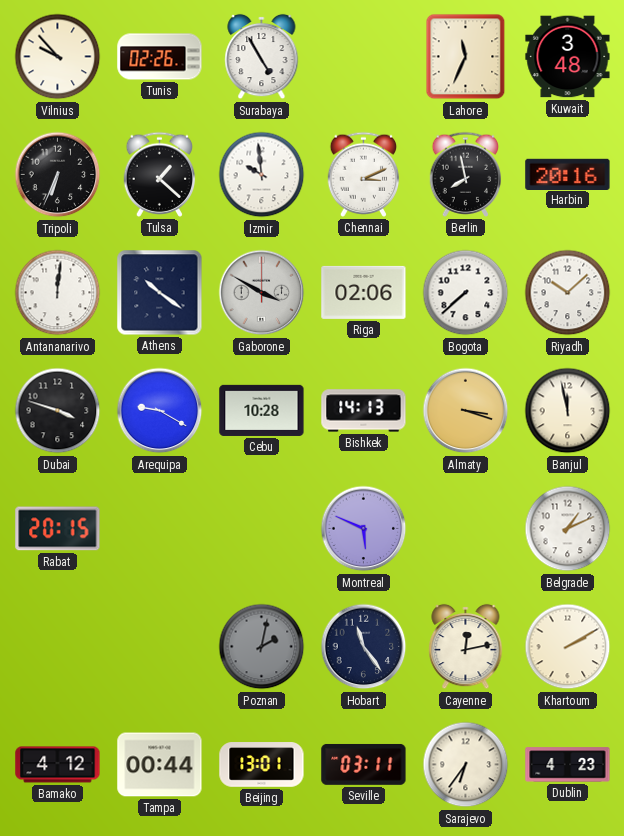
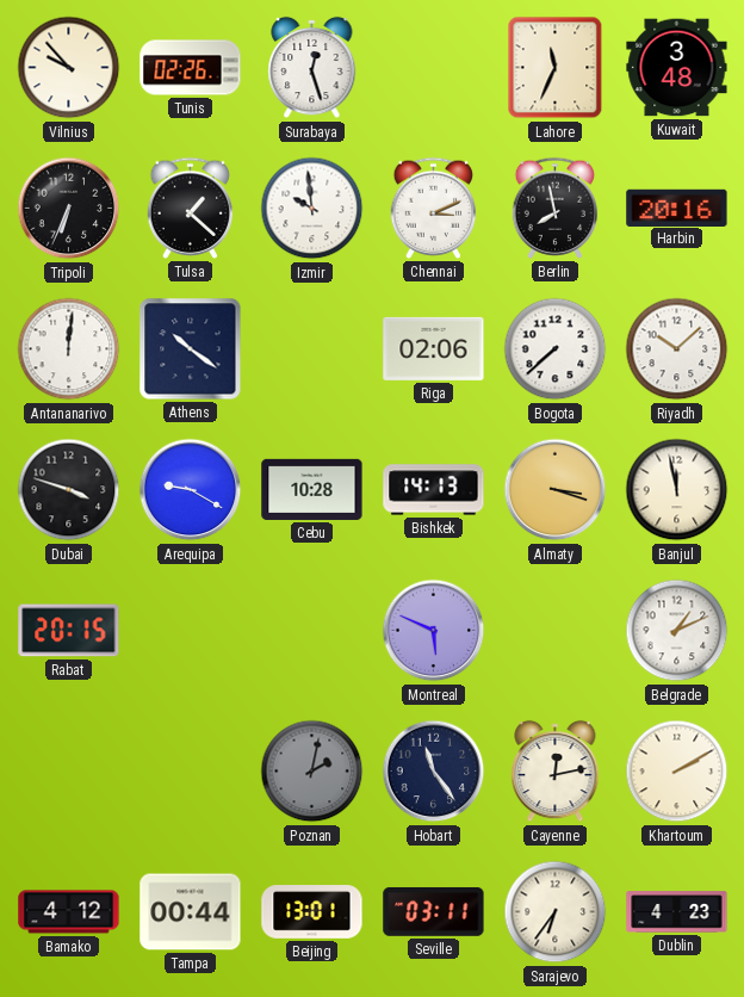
Surabaya: 4:55 -> 12:27
Gaborone: 3:50 -> none
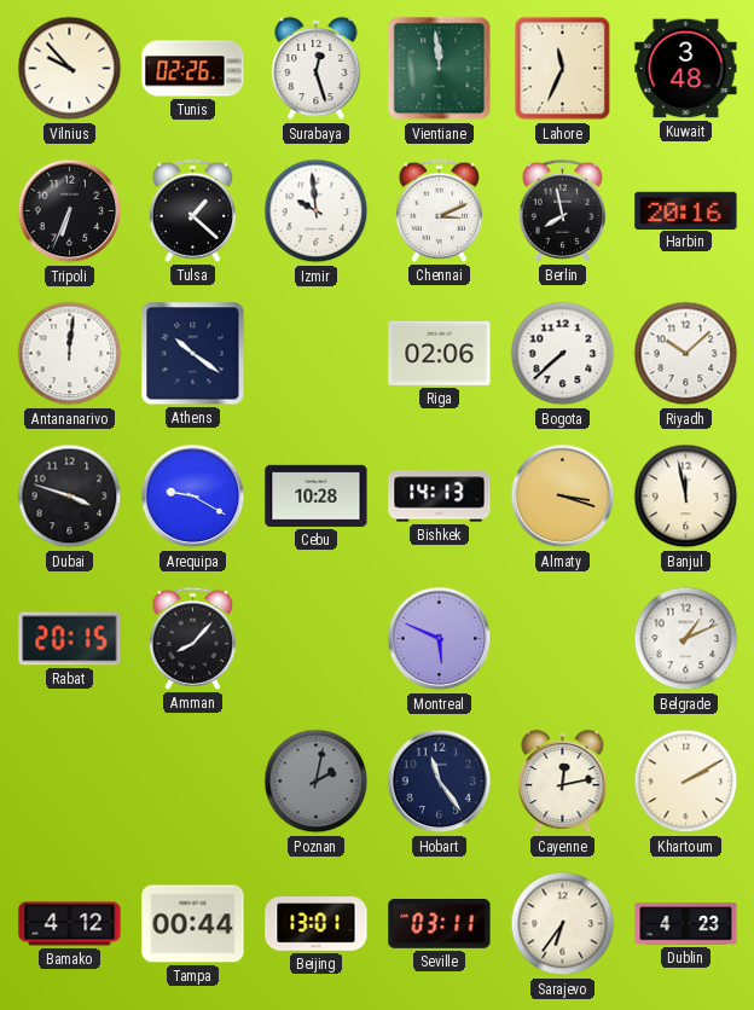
Vientiane: none -> 11:59
Amman: none -> 8:07
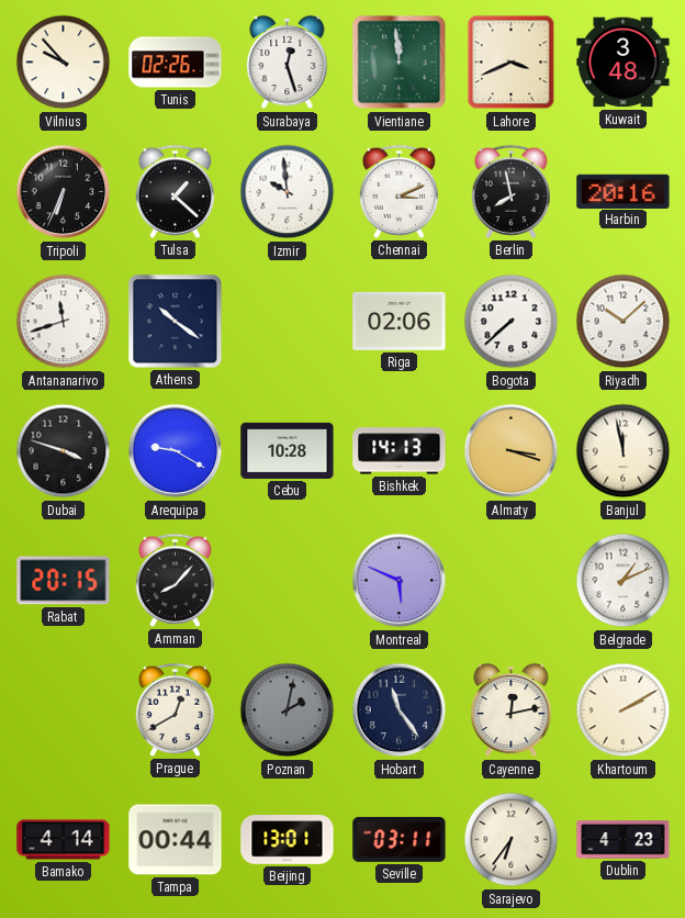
Lahore: 11:34 -> 3:41
Antananarivo: 12:01 -> 11:42
Prague: none -> 12:40
Bamako: 4:12 -> 4:14
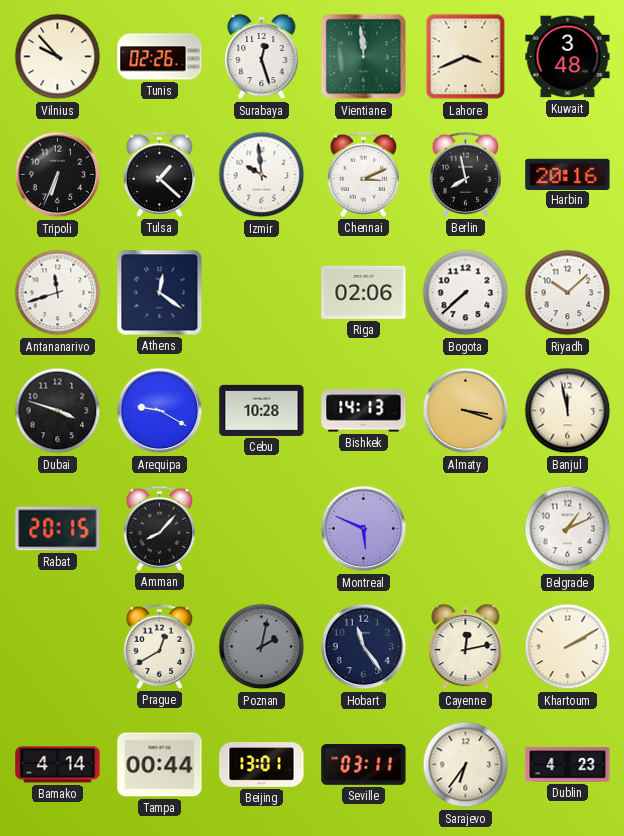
Athens: 10:21 -> 12:21
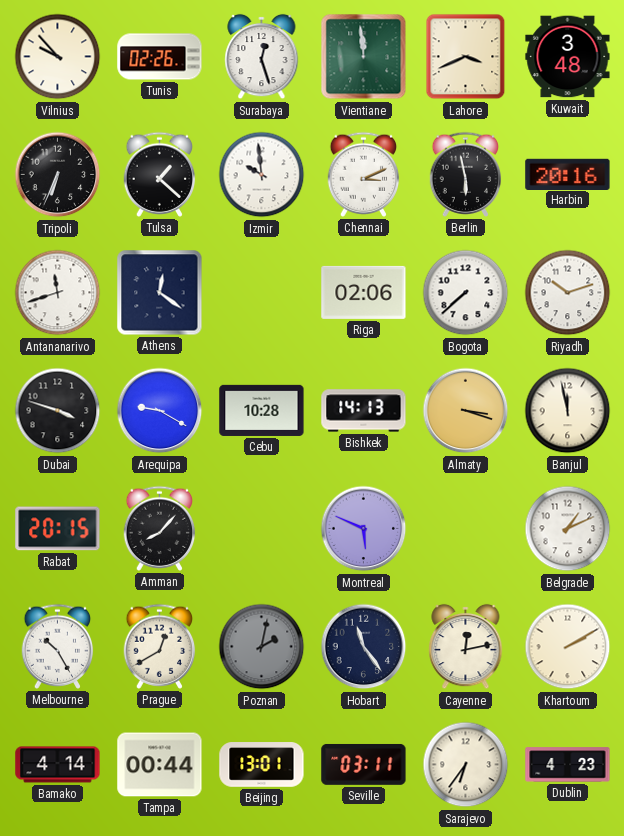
Berlin: 7:58 -> 5:58
Riyadh: 10:08 -> 10:12
Melbourne: none -> 10:25
